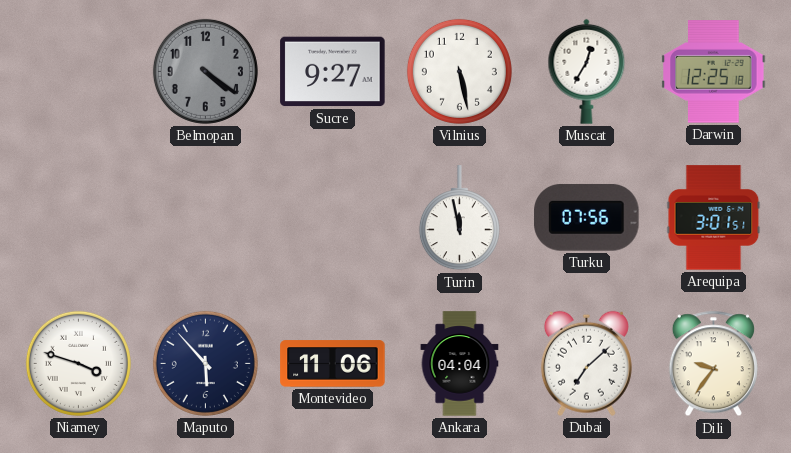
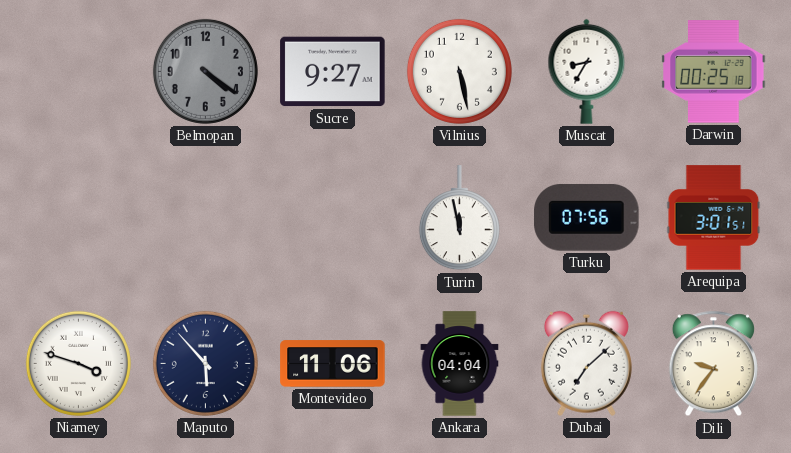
Muscat: 12:35 -> 8:35
Darwin: 12:25 -> 00:25
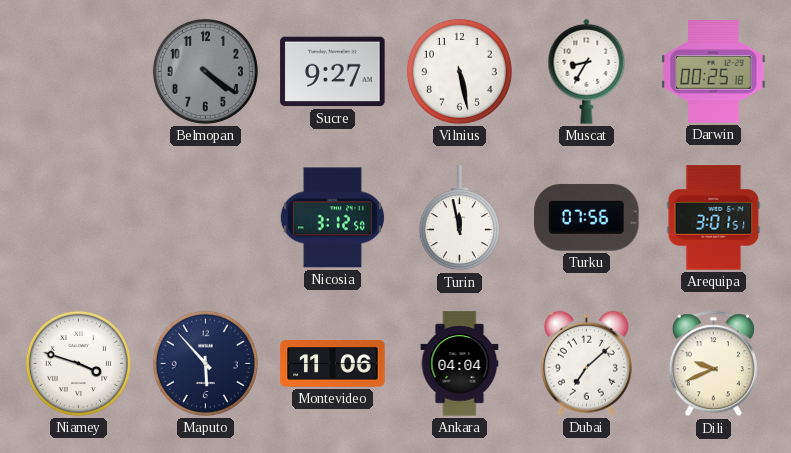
Nicosia: none -> 3:12
Dili: 9:36 -> 9:41
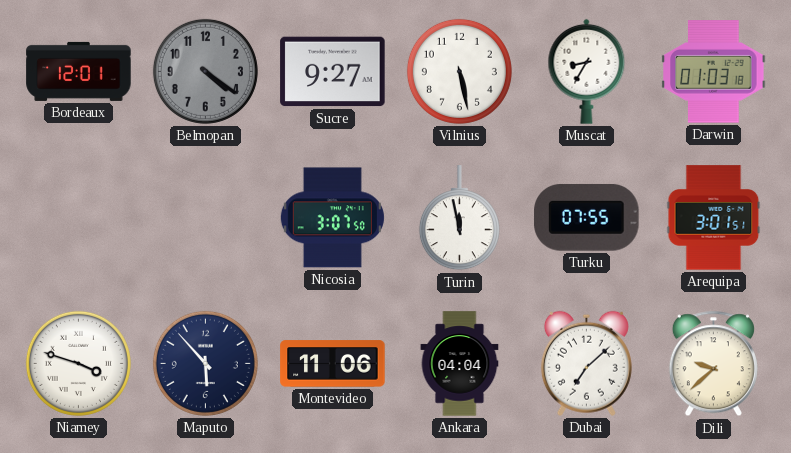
Bordeaux: none -> 12:01
Darwin: 00:25 -> 01:03
Nicosia: 3:12 -> 3:07
Turku: 07:56 -> 07:55
Dili: 9:41 -> 9:38
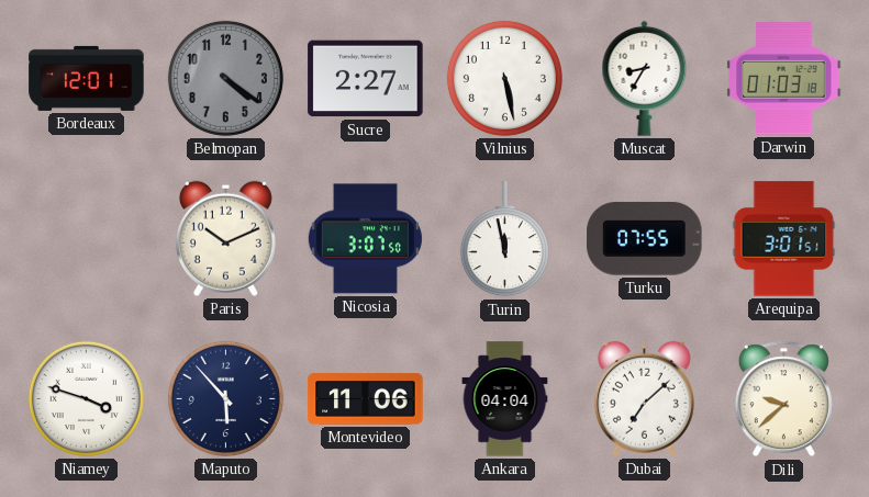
Sucre: 9:27 -> 2:27
Paris: none -> 10:11
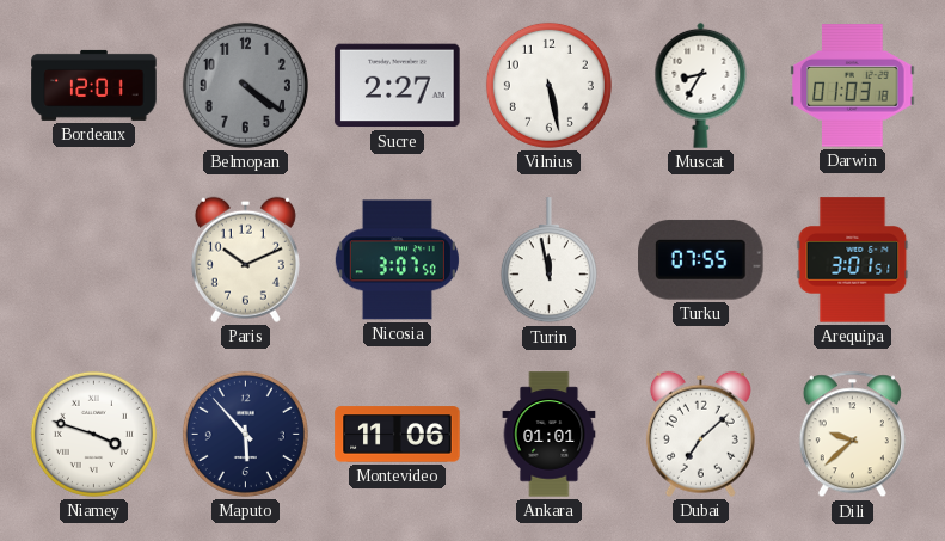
Ankara: 04:04 -> 01:01
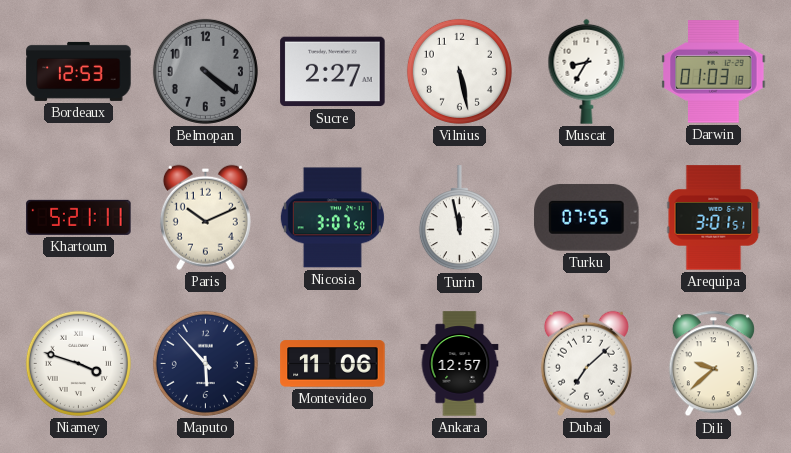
Bordeaux: 12:01 -> 12:53
Khartoum: none -> 5:21
Ankara: 01:01 -> 12:57
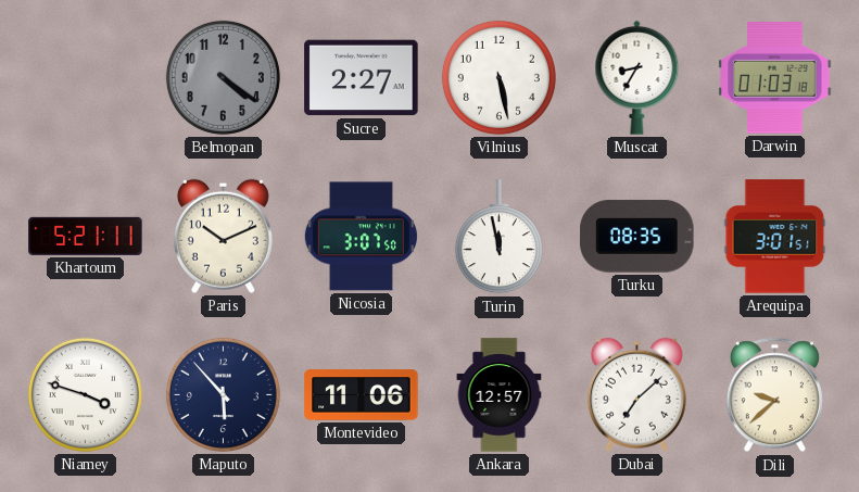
Bordeaux: 12:53 -> none
Turku: 07:55 -> 08:35
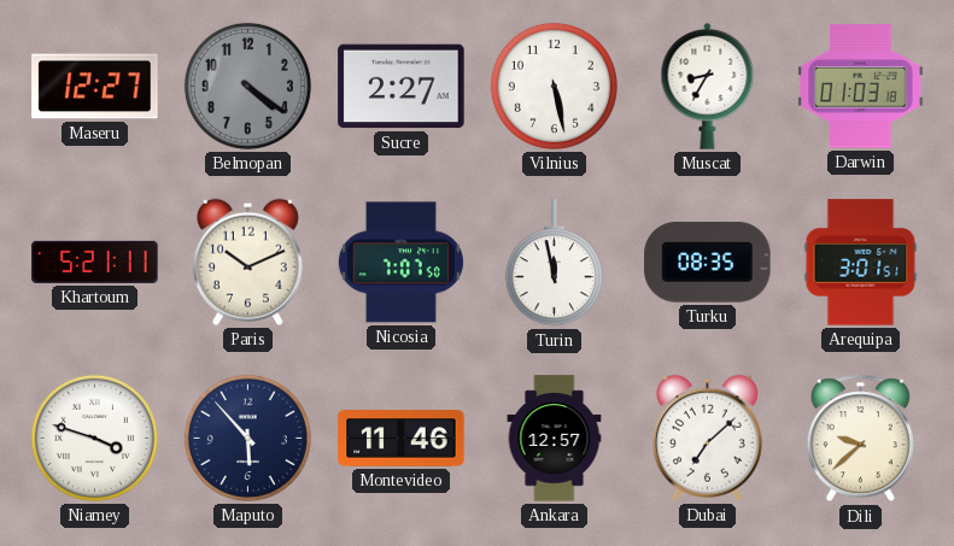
Maseru: none -> 12:27
Nicosia: 3:07 -> 7:07
Montevideo: 11:06 -> 11:46
